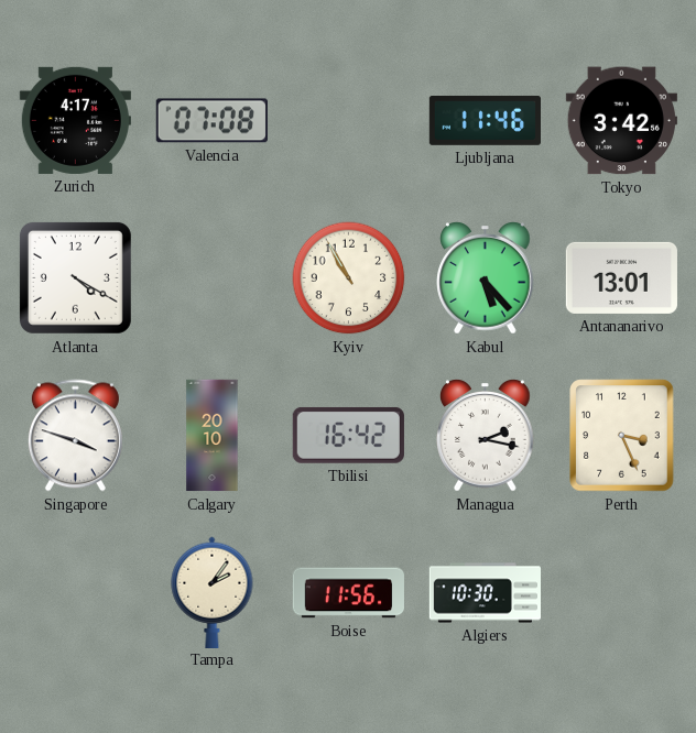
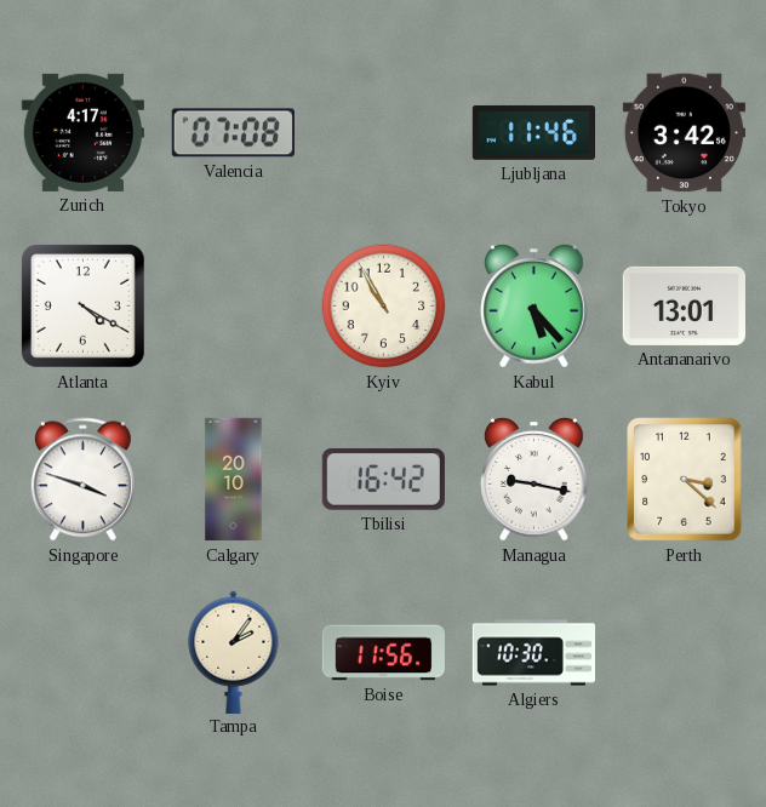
Managua: 2:17 -> 9:17
Perth: 3:26 -> 3:22
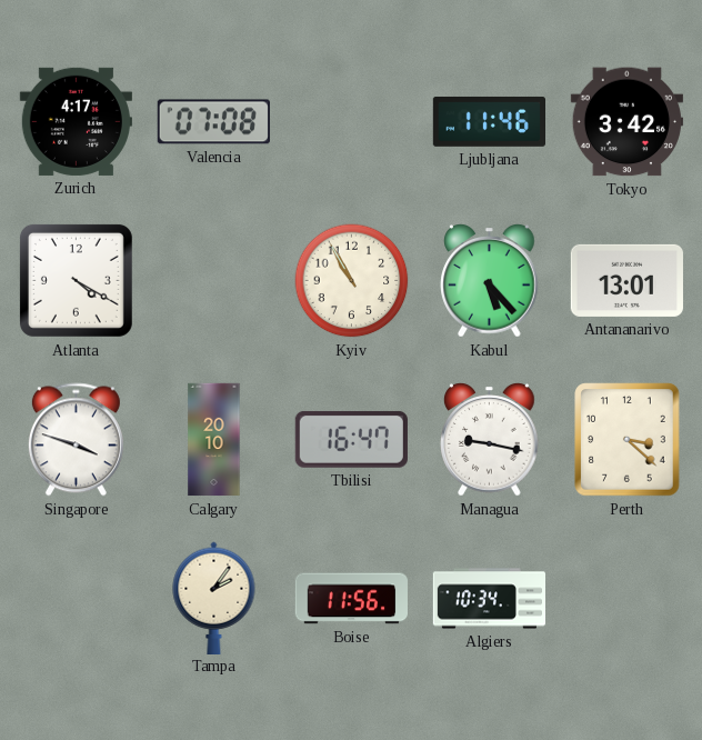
Tbilisi: 16:42 -> 16:47
Algiers: 10:30 -> 10:34
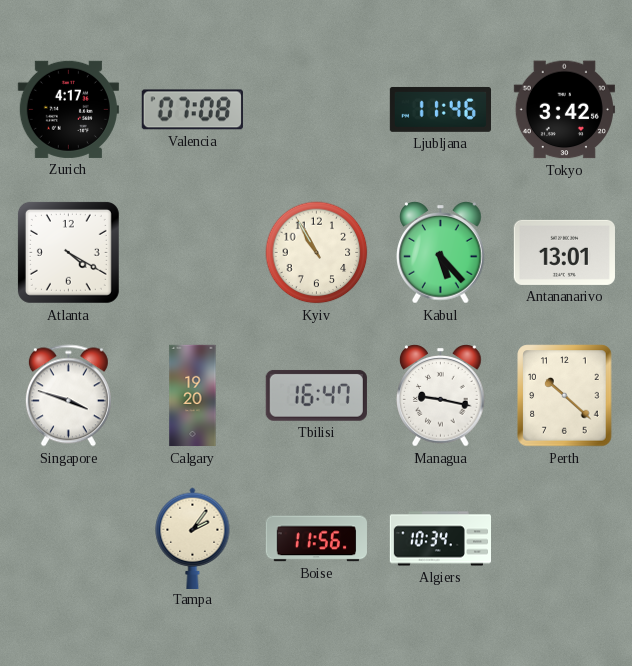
Calgary: 20:10 -> 19:20
Perth: 3:22 -> 10:22
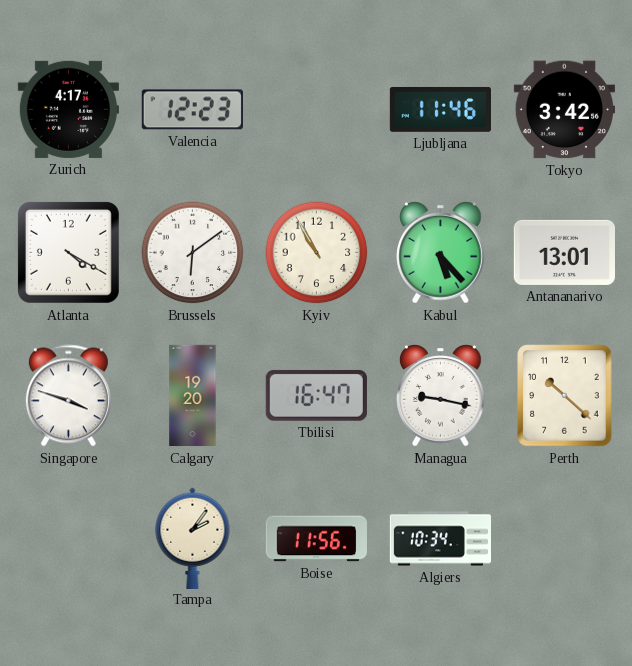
Valencia: 07:08 -> 12:23
Brussels: none -> 6:09
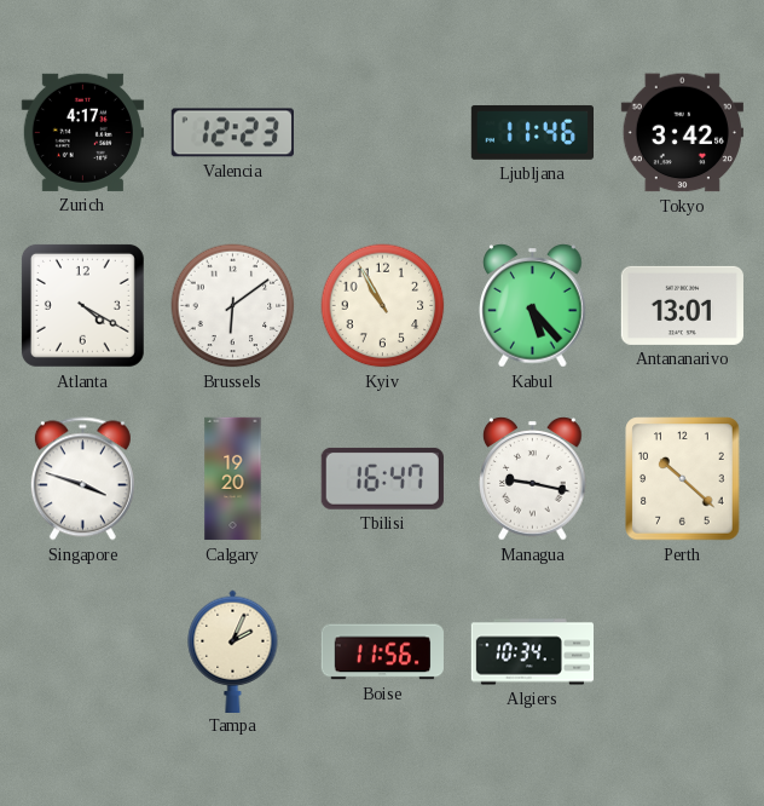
Tampa: 2:06 -> 2:04
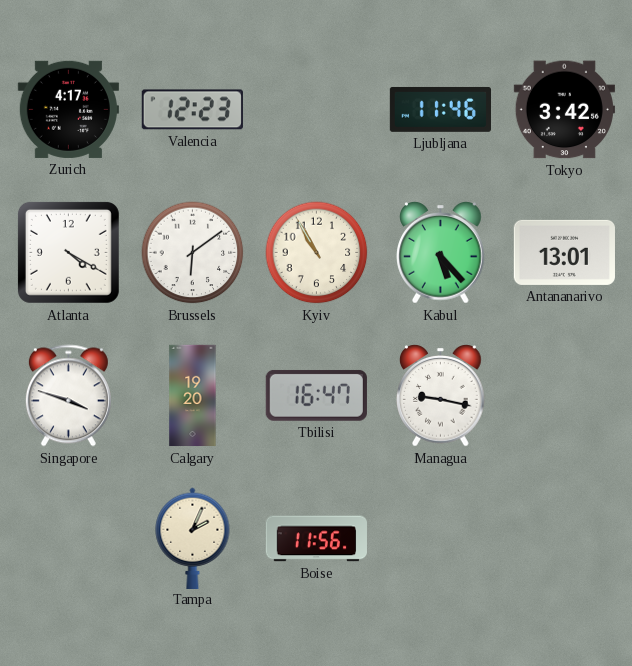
Perth: 10:22 -> none
Algiers: 10:34 -> none
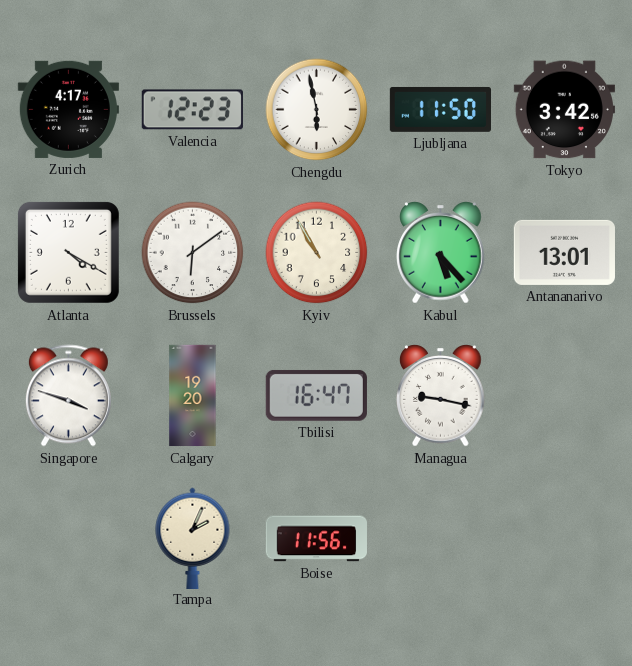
Chengdu: none -> 5:58
Ljubljana: 11:46 -> 11:50
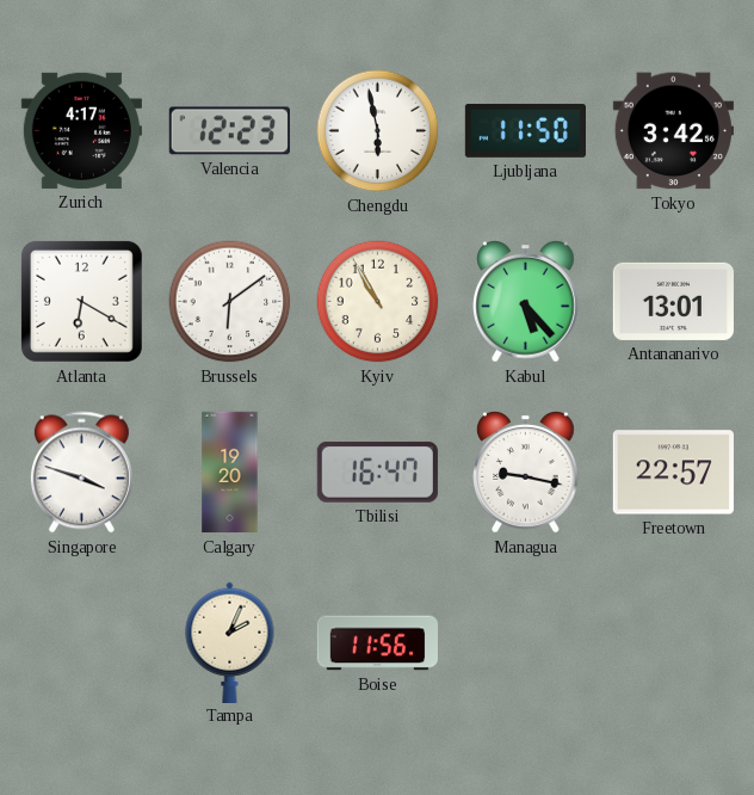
Atlanta: 4:20 -> 6:20
Freetown: none -> 22:57
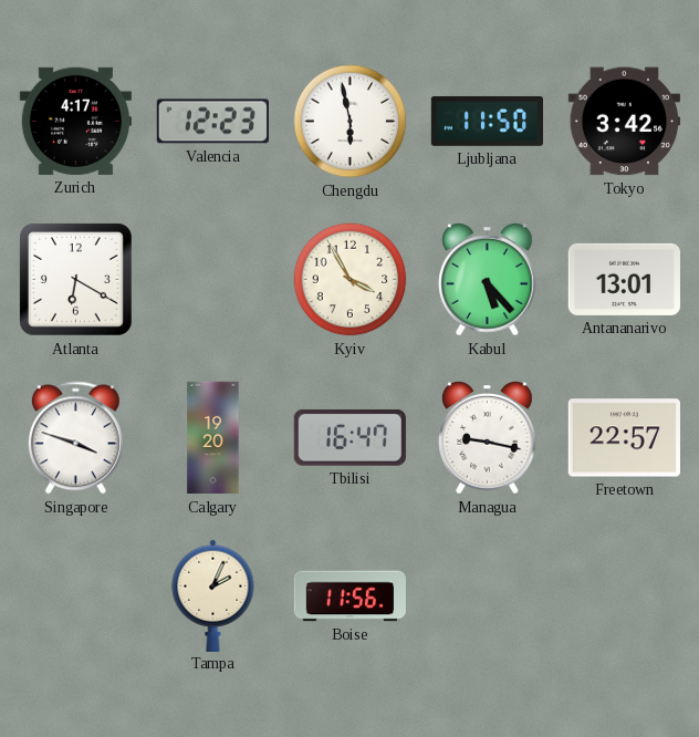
Brussels: 6:09 -> none
Kyiv: 10:55 -> 3:55
